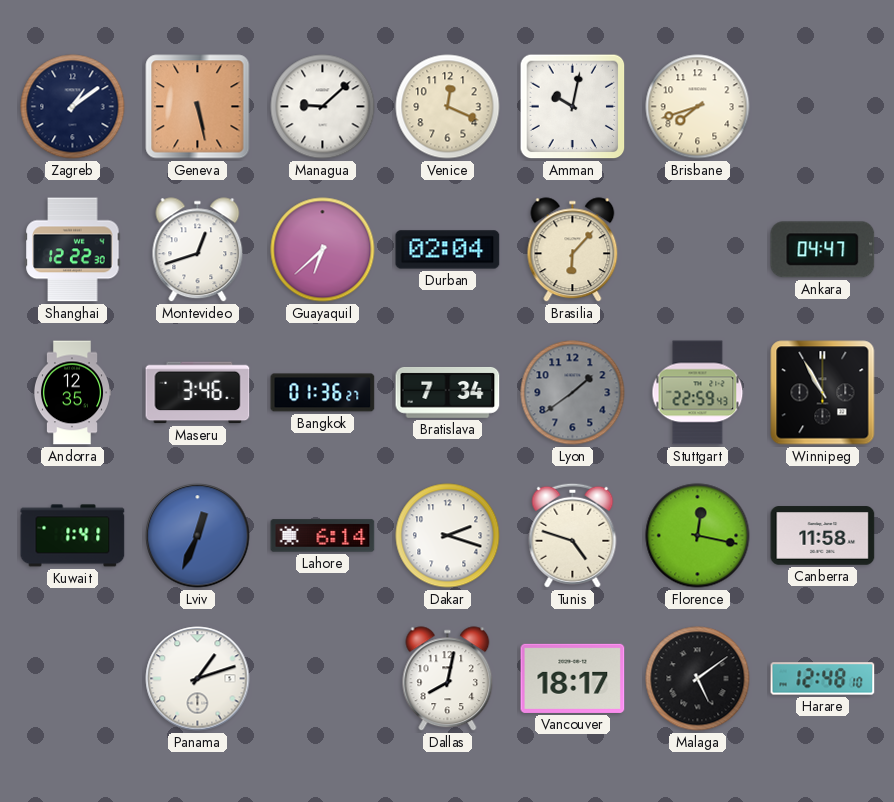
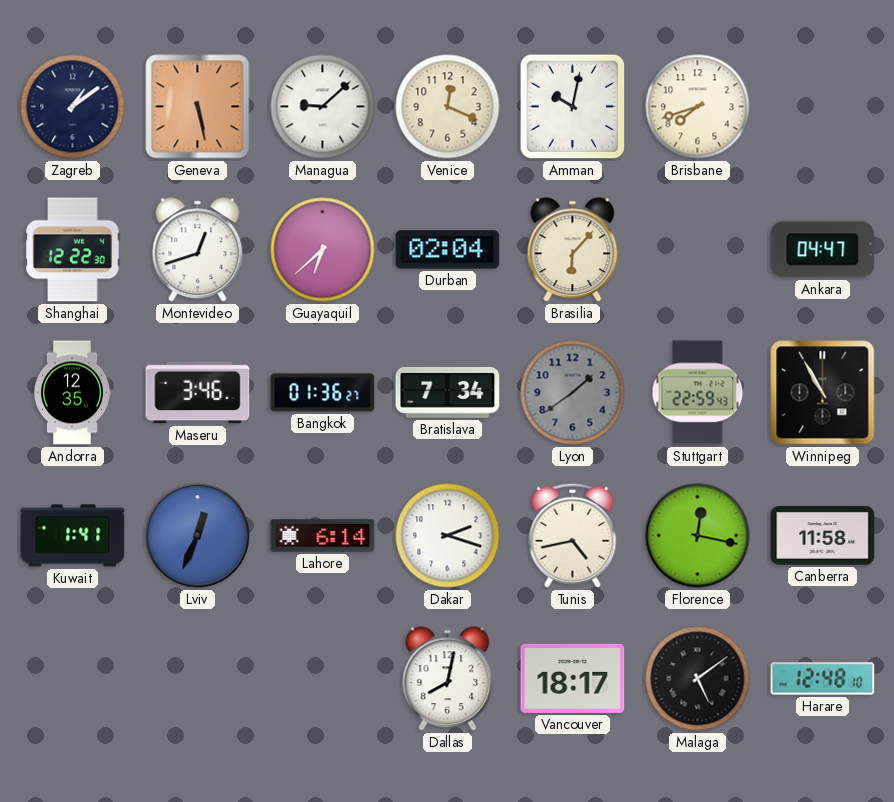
Tunis: 4:48 -> 4:43
Panama: 1:12 -> none
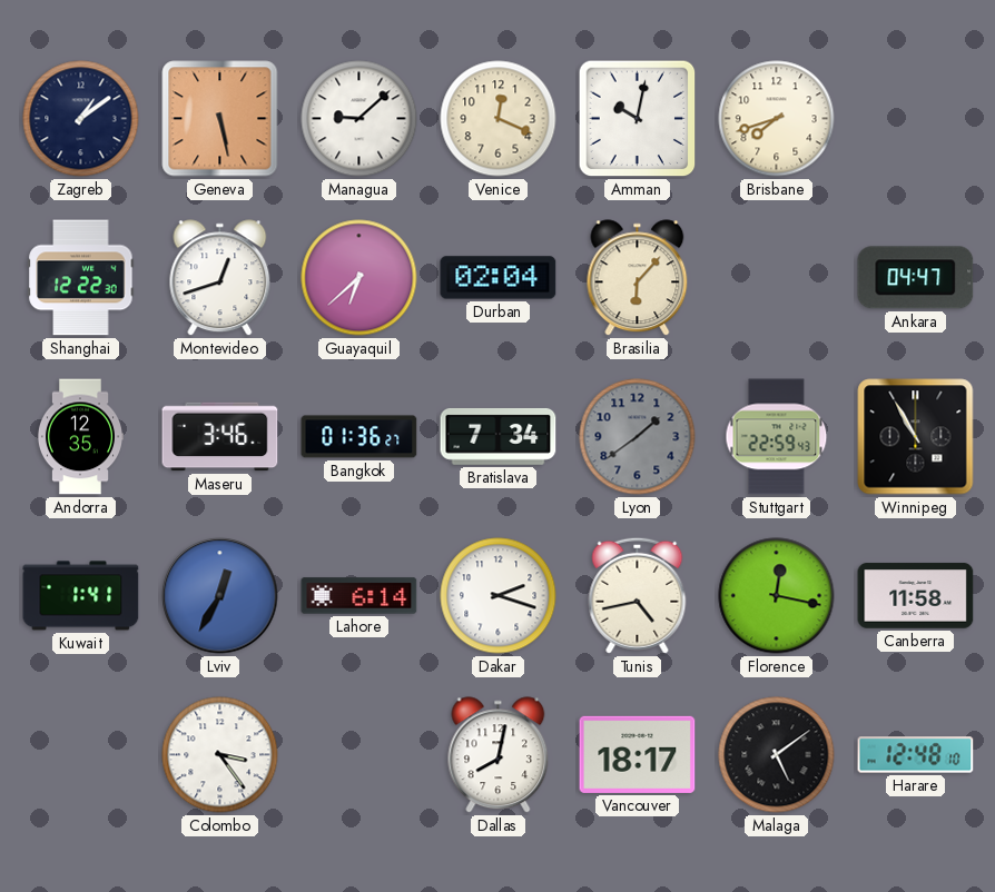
Lviv: 12:34 -> 12:35
Colombo: none -> 3:24
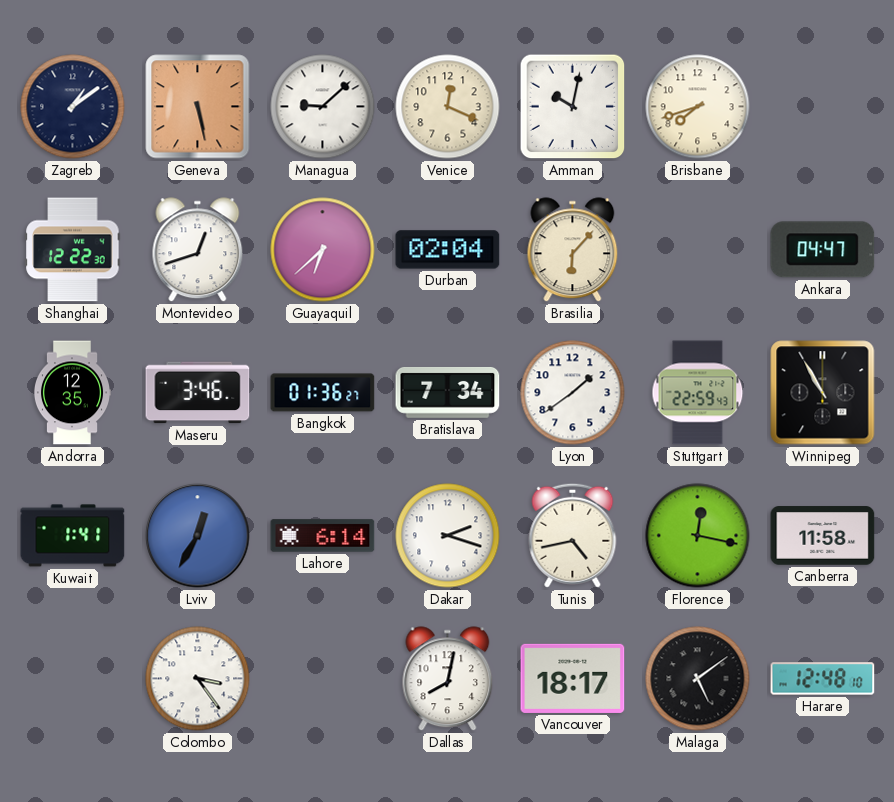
Lyon dial: grey -> white
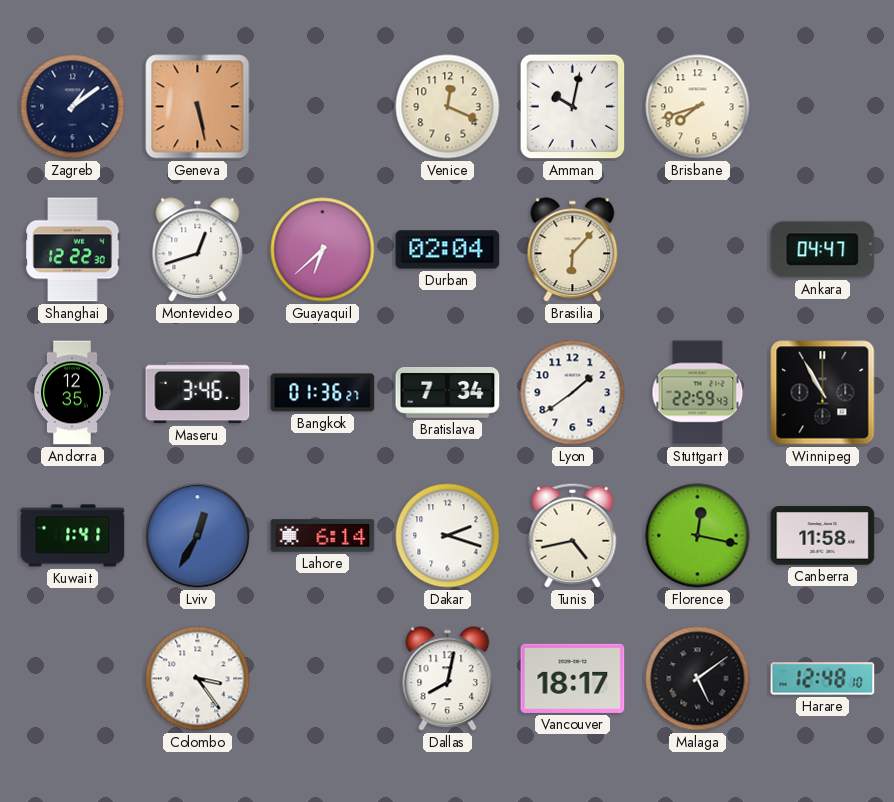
Managua: 9:08 -> none
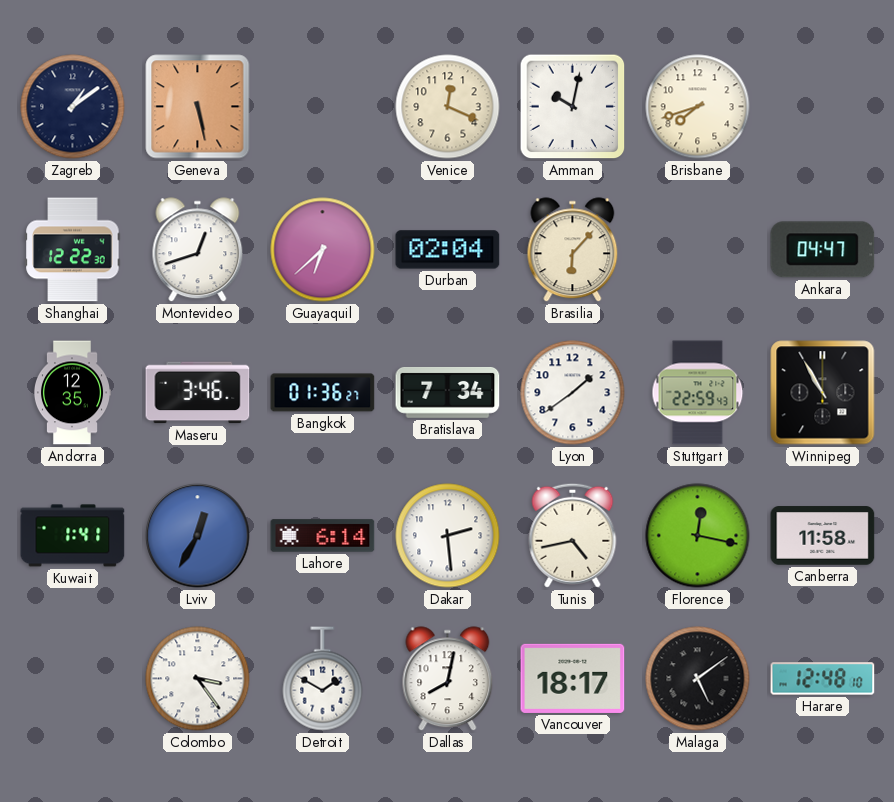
Dakar: 2:18 -> 2:29
Detroit: none -> 1:50
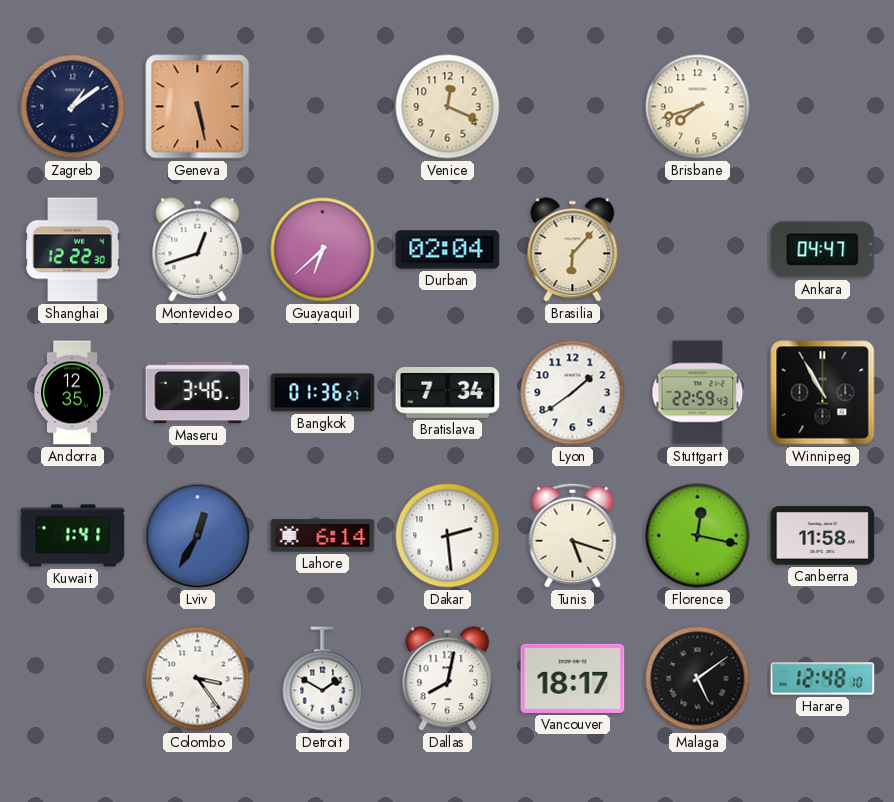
Amman: 10:02 -> none
Tunis: 4:43 -> 5:18
